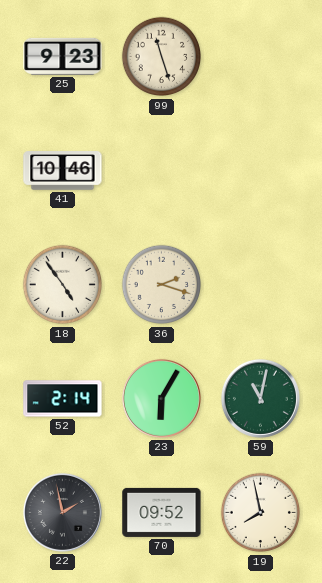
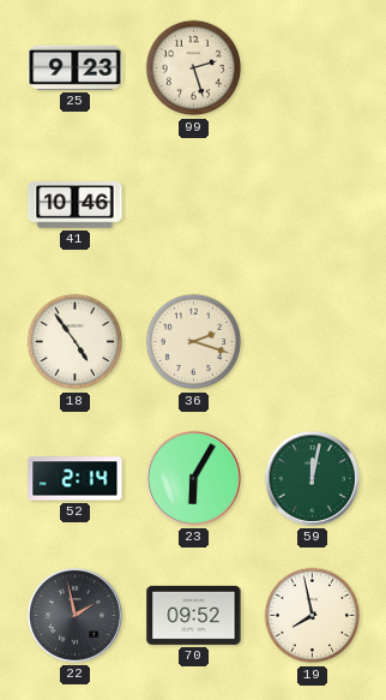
99: 11:27 -> 2:27
59: 11:02 -> 12:02
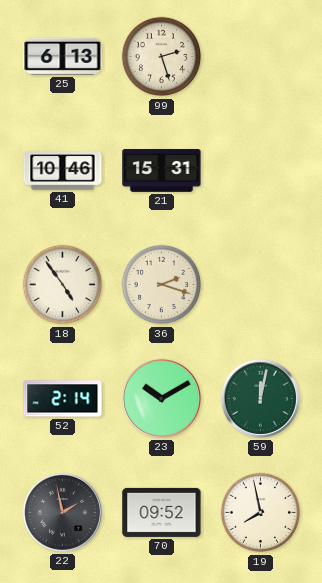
25: 9:23 -> 6:13
21: none -> 15:31
23: 6:05 -> 10:10
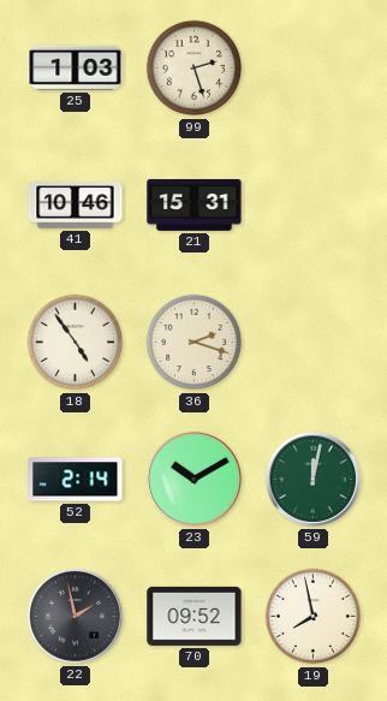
25: 6:13 -> 1:03
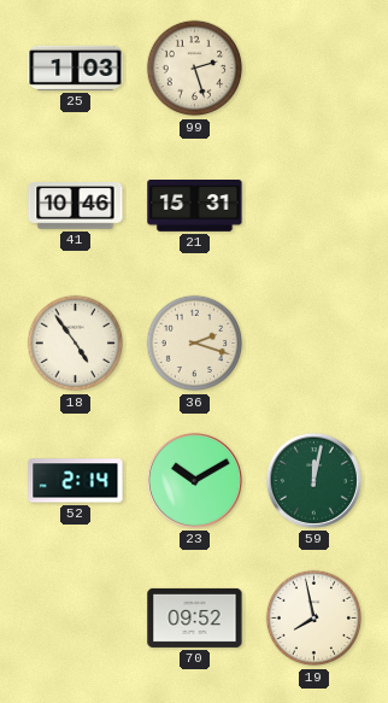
22: 1:58 -> none
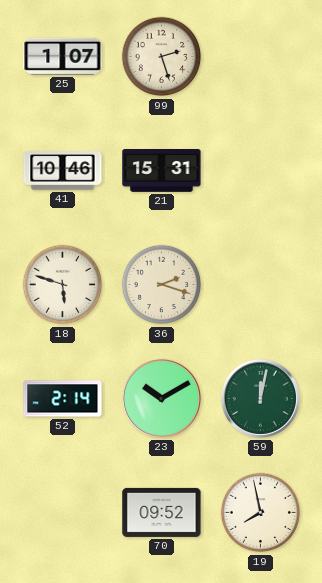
25: 1:03 -> 1:07
18: 4:54 -> 5:48
